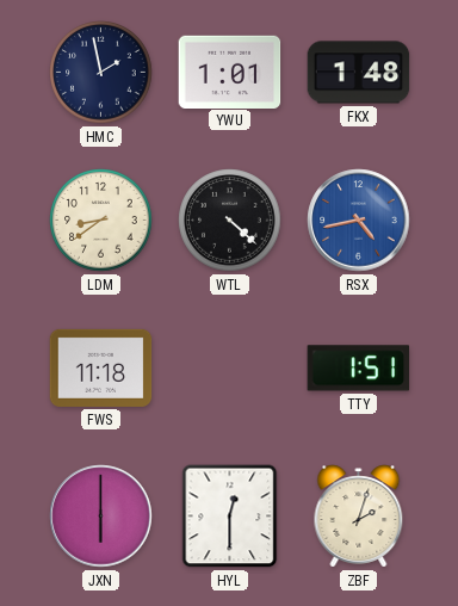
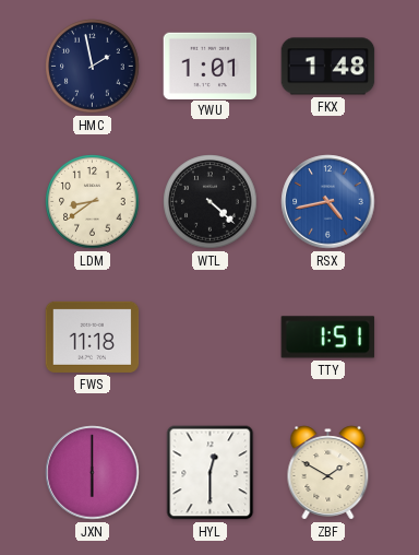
ZBF: 2:03 -> 1:50
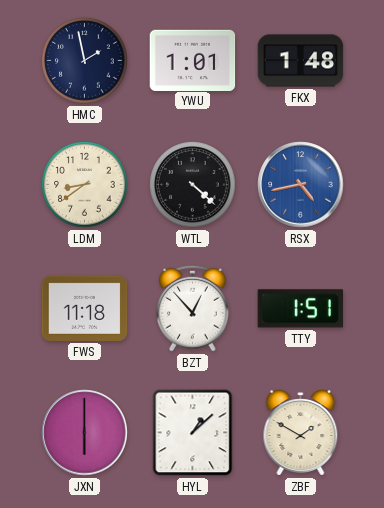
BZT: none -> 12:53
HYL: 12:30 -> 1:08
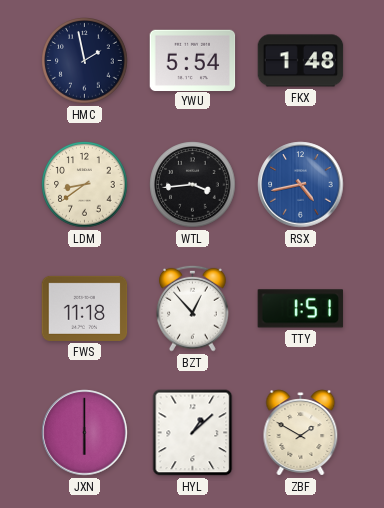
YWU: 1:01 -> 5:54
WTL: 4:22 -> 3:44
